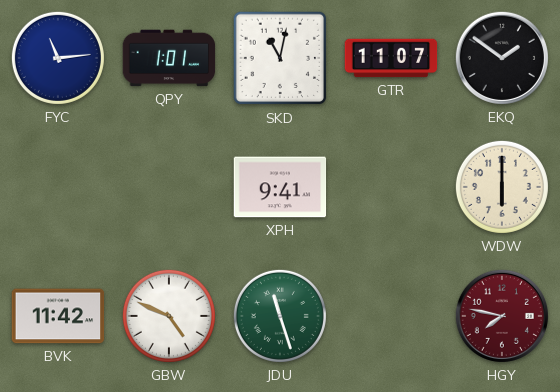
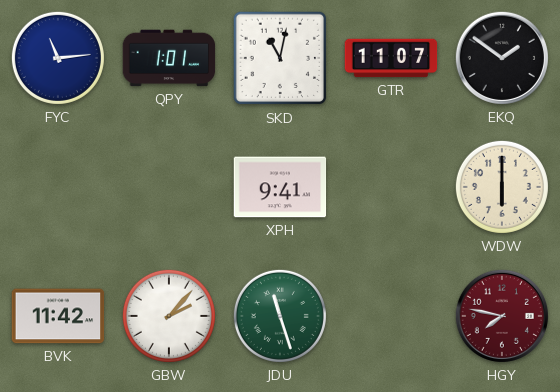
GBW: 4:49 -> 2:07
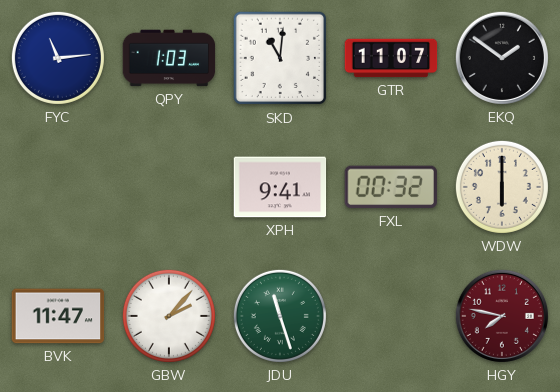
QPY: 1:01 -> 1:03
SKD: 11:02 -> 11:01
FXL: none -> 00:32
BVK: 11:42 -> 11:47
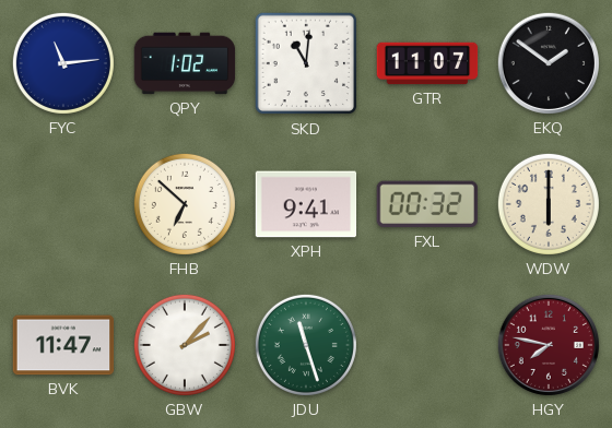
QPY: 1:03 -> 1:02
FHB: none -> 6:52
